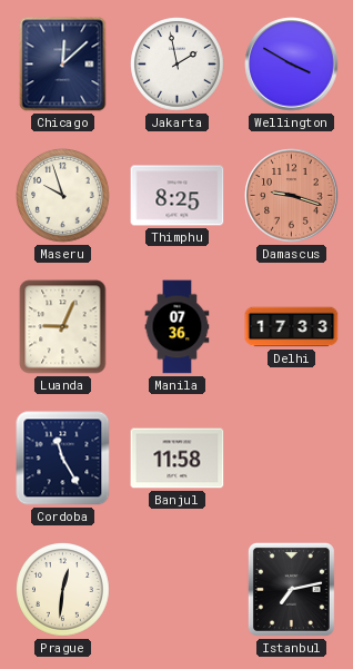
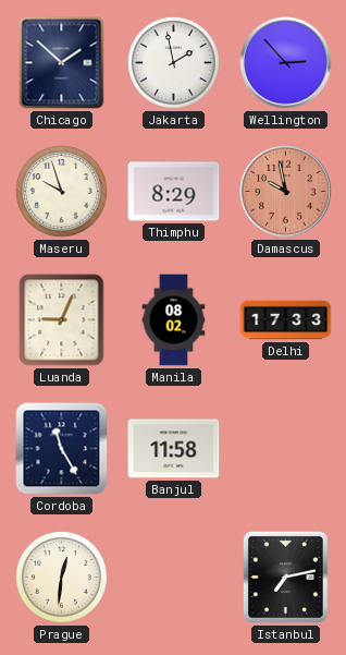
Chicago: 12:08 -> 1:52
Wellington: 3:50 -> 2:53
Thimphu: 8:25 -> 8:29
Damascus: 9:18 -> 9:58
Manila: 07:36 -> 08:02
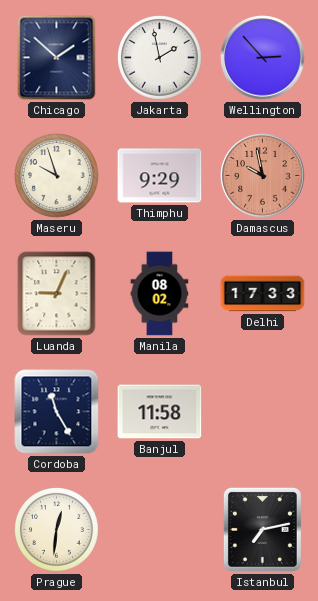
Thimphu: 8:29 -> 9:29
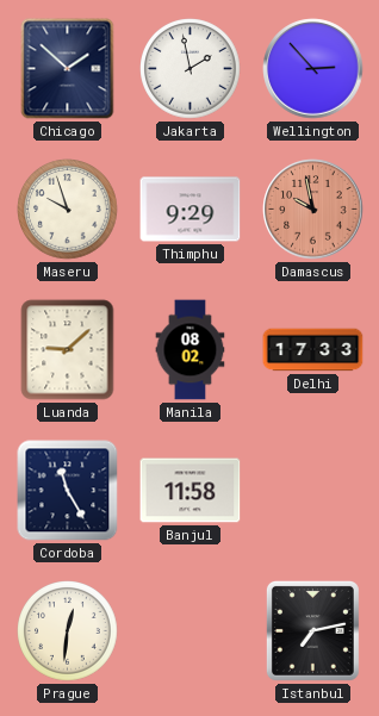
Luanda: 9:04 -> 9:08
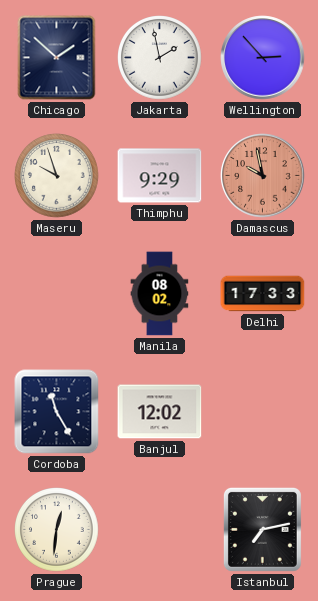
Luanda: 9:08 -> none
Banjul: 11:58 -> 12:02
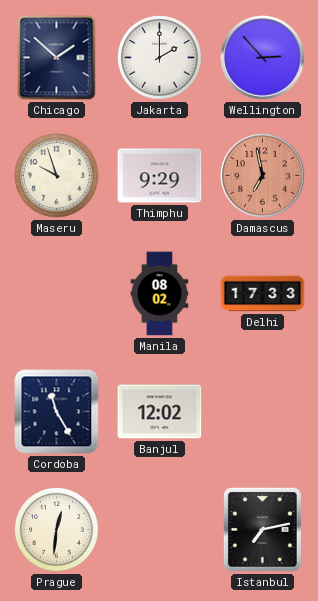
Jakarta: 1:58 -> 2:00
Damascus: 9:58 -> 6:58
